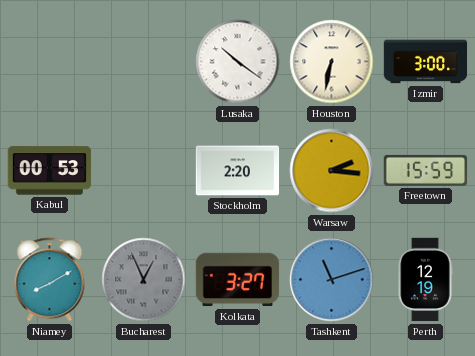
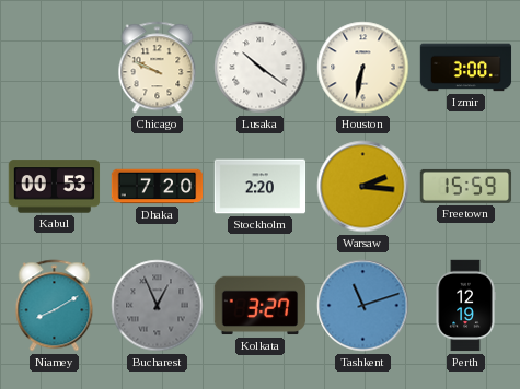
Chicago: none -> 9:49
Dhaka: none -> 7:20
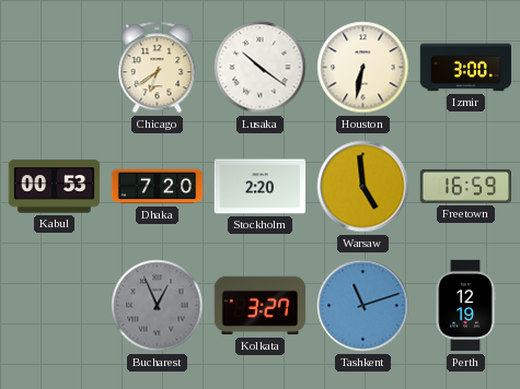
Chicago: 9:49 -> 6:39
Warsaw: 2:16 -> 4:59
Freetown: 15:59 -> 16:59
Niamey: 8:10 -> none
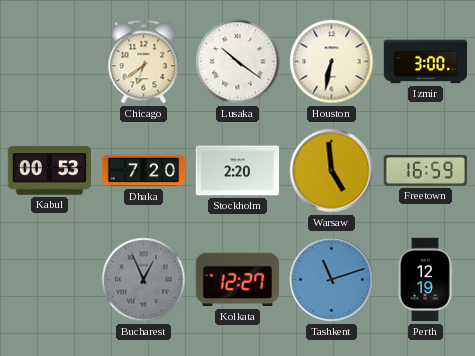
Kolkata: 3:27 -> 12:27
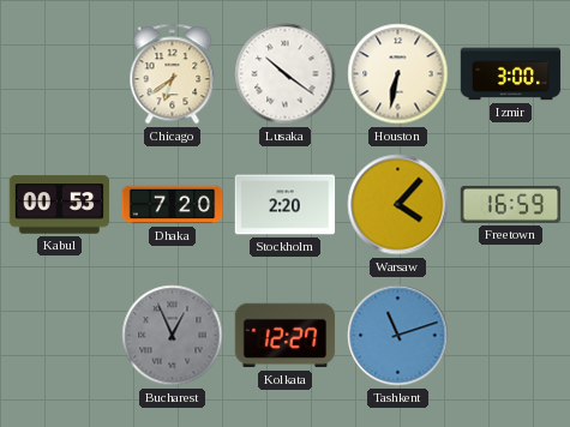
Warsaw: 4:59 -> 4:07
Perth: 12:19 -> none
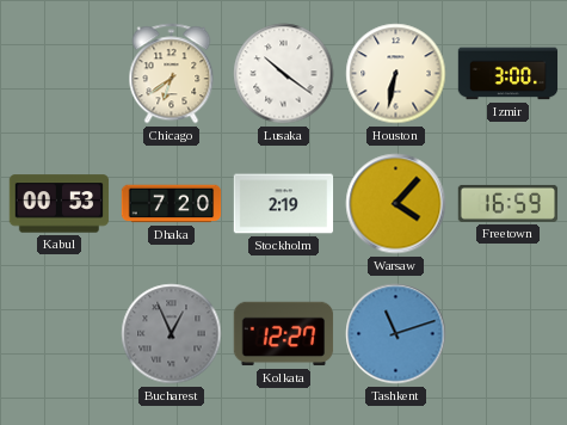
Stockholm: 2:20 -> 2:19
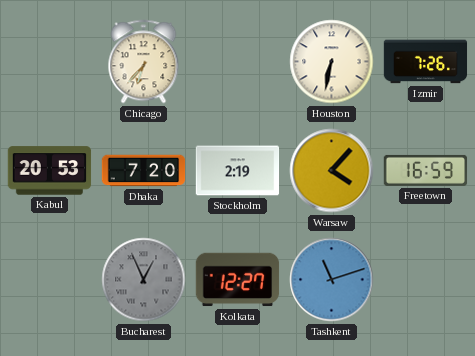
Chicago: 6:39 -> 6:37
Lusaka: 10:21 -> none
Izmir: 3:00 -> 7:26
Kabul: 00:53 -> 20:53
